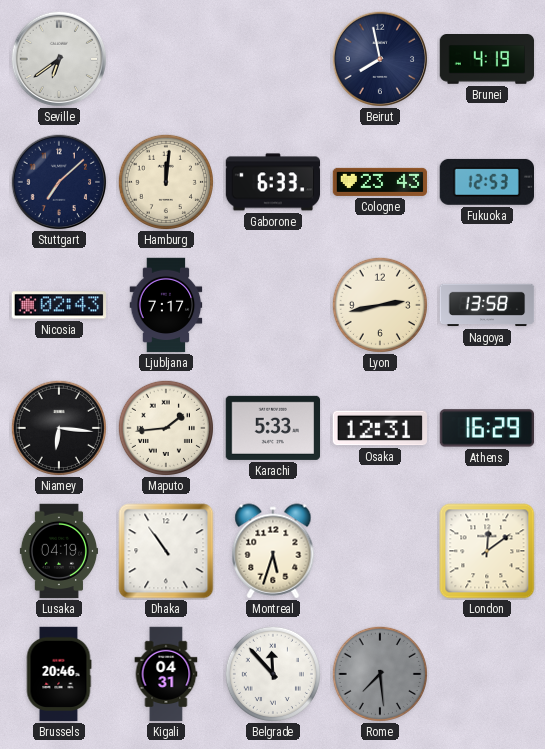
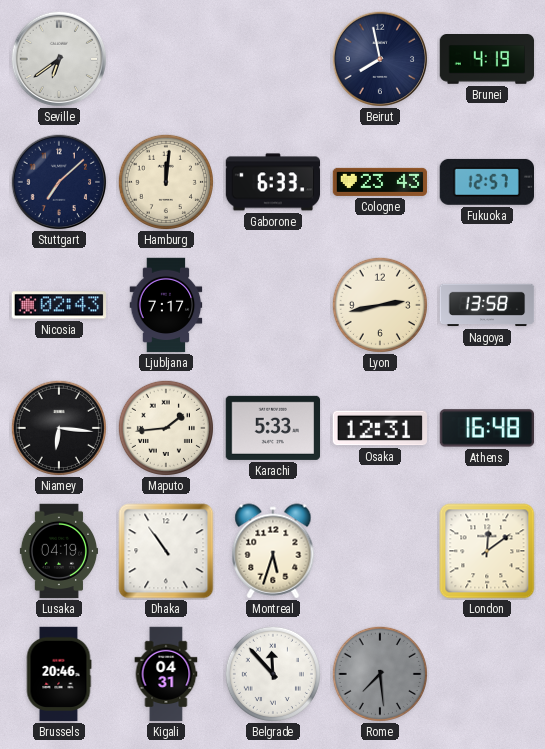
Fukuoka: 12:53 -> 12:57
Athens: 16:29 -> 16:48
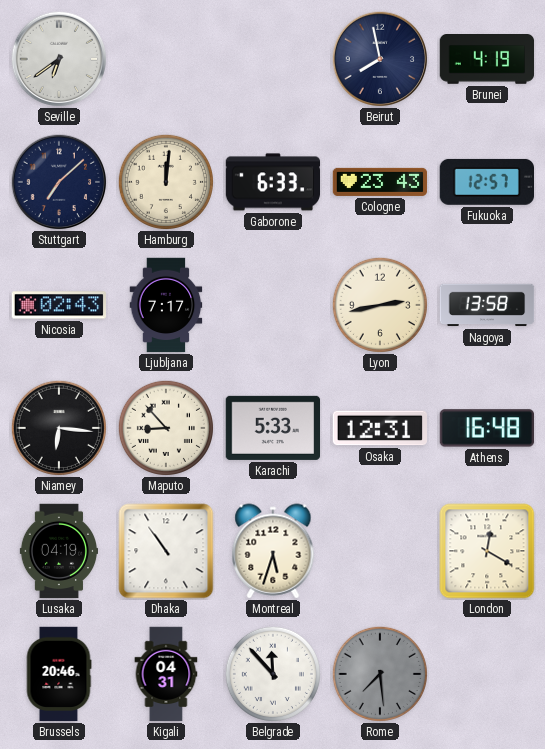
Maputo: 1:44 -> 8:53
London: 12:09 -> 12:20
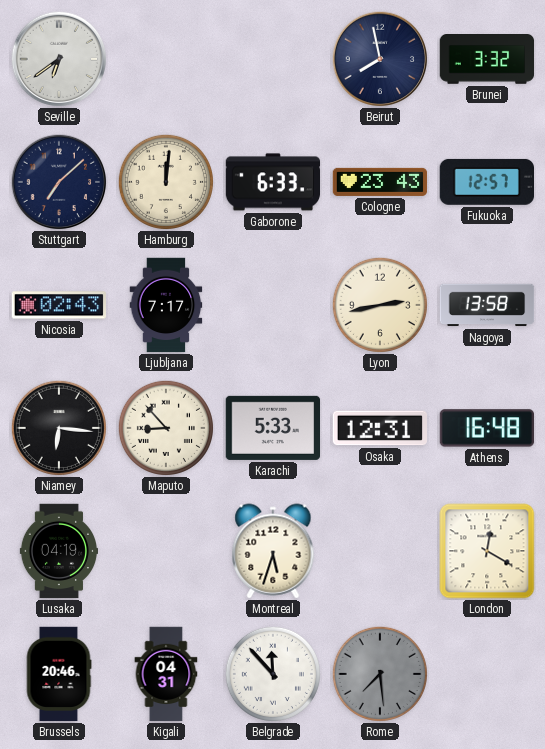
Brunei: 4:19 -> 3:32
Dhaka: 10:54 -> none
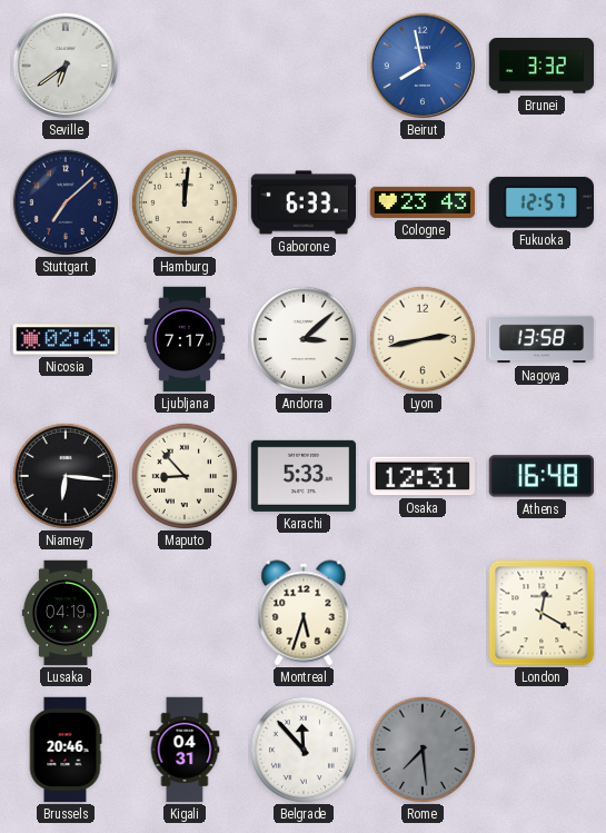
Beirut dial: navy -> blue
Andorra: none -> 3:08
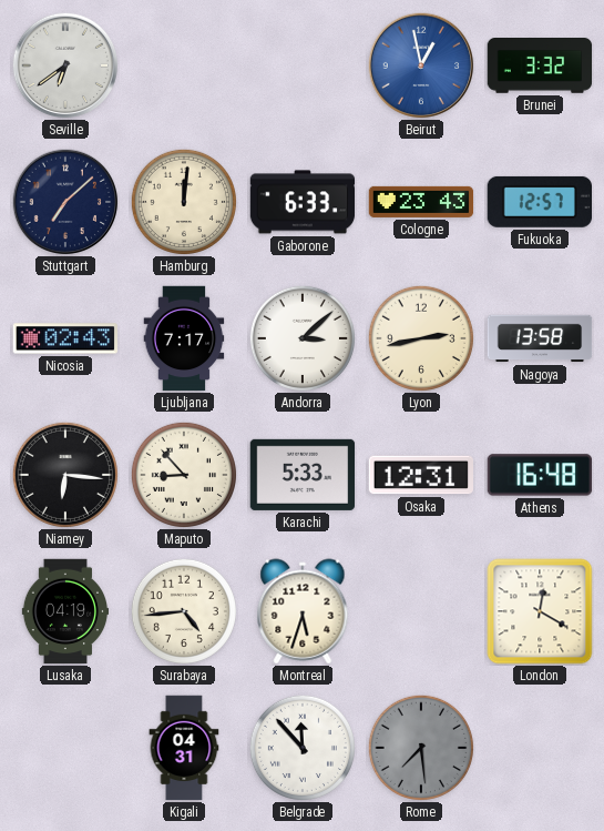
Beirut: 7:58 -> 12:58
Surabaya: none -> 4:44
Brussels: 20:46 -> none
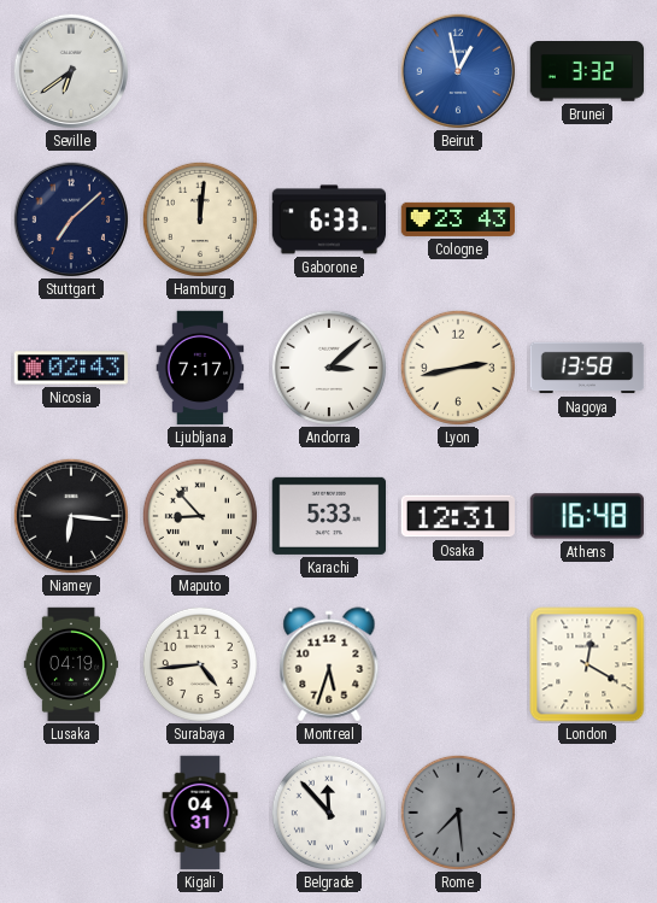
Fukuoka: 12:57 -> none
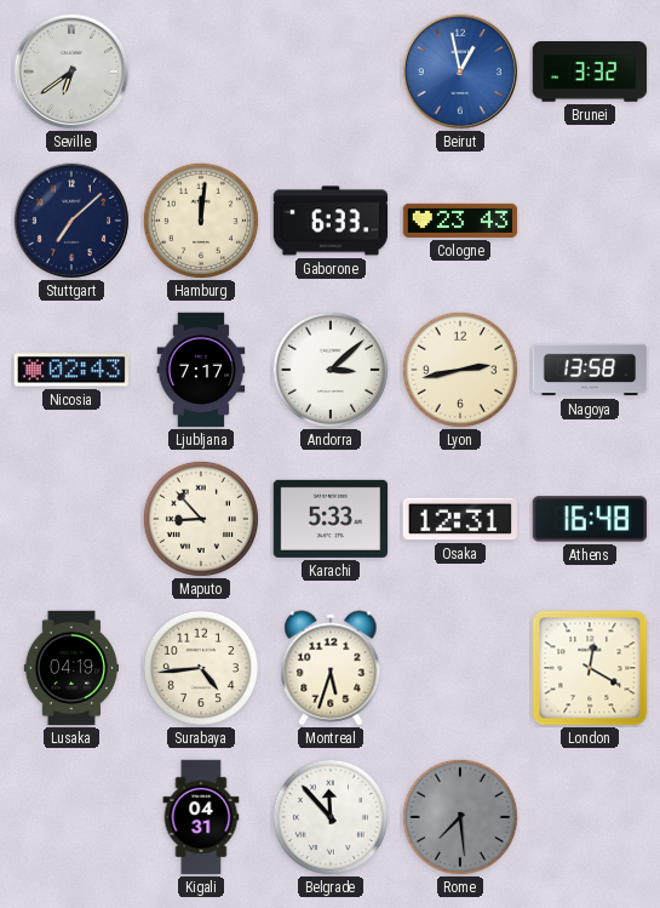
Niamey: 6:16 -> none
